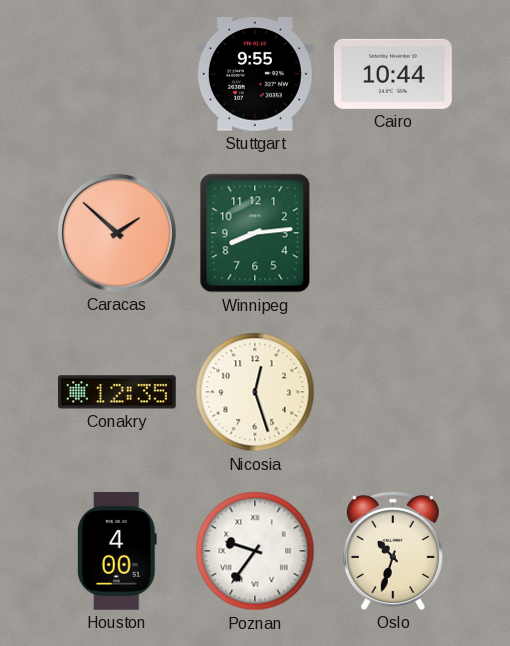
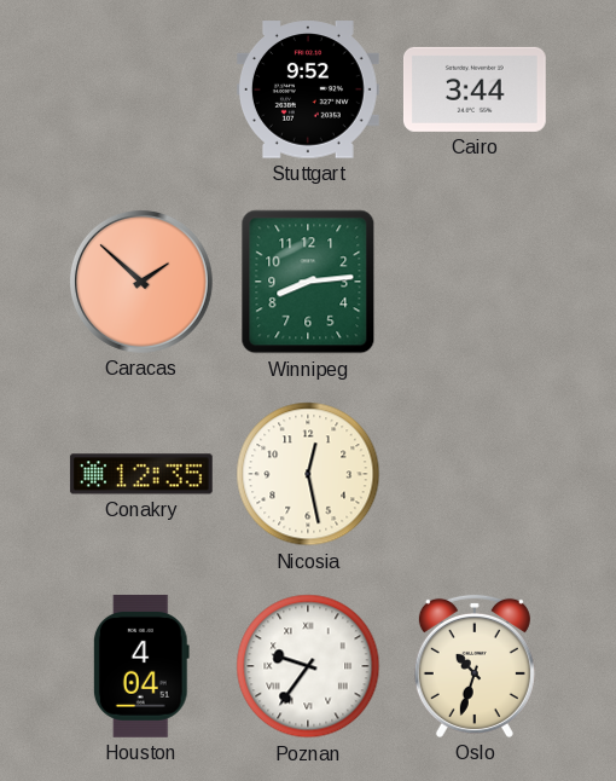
Stuttgart: 9:55 -> 9:52
Cairo: 10:44 -> 3:44
Nicosia: 12:27 -> 12:28
Houston: 4:00 -> 4:04
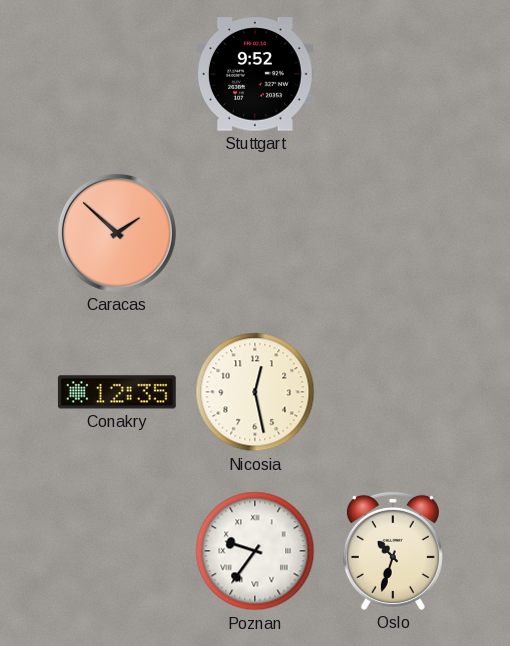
Cairo: 3:44 -> none
Winnipeg: 8:14 -> none
Houston: 4:04 -> none
